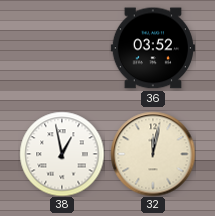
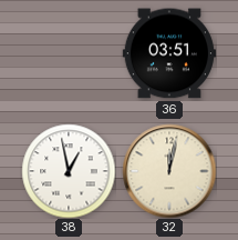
36: 03:52 -> 03:51
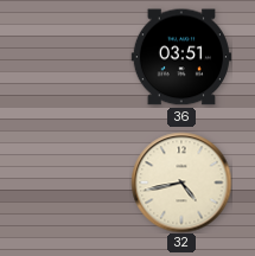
38: 12:58 -> none
32: 12:02 -> 4:43
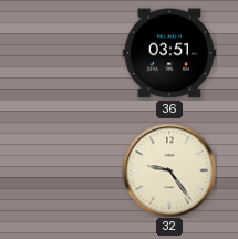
32: 4:43 -> 9:24
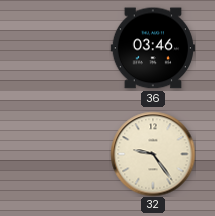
36: 03:51 -> 03:46
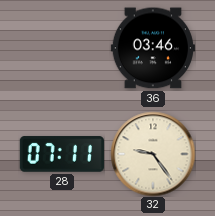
28: none -> 07:11
